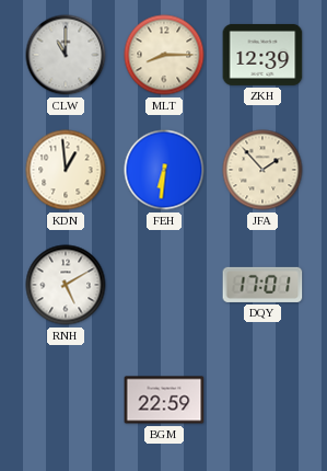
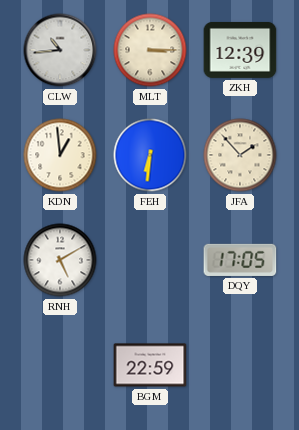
CLW: 11:00 -> 10:44
MLT: 8:15 -> 3:15
DQY: 17:01 -> 17:05
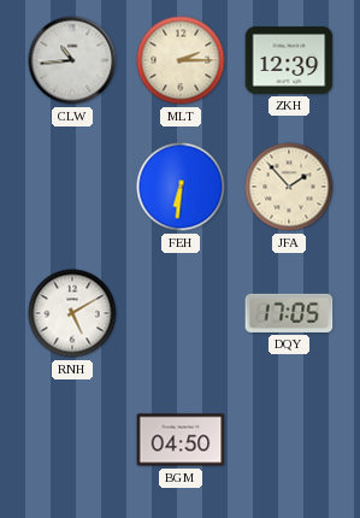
MLT: 3:15 -> 2:15
KDN: 12:59 -> none
BGM: 22:59 -> 04:50
